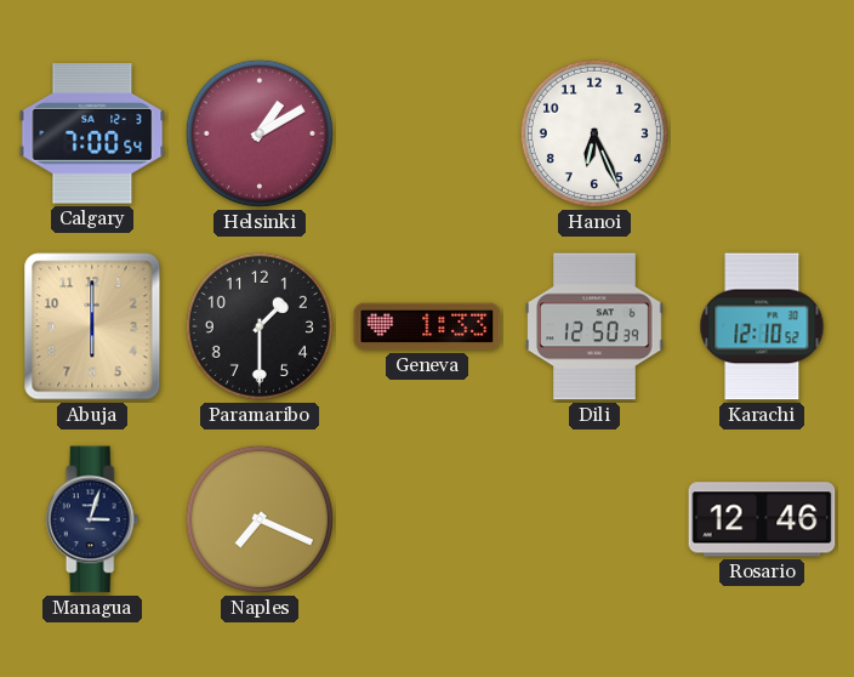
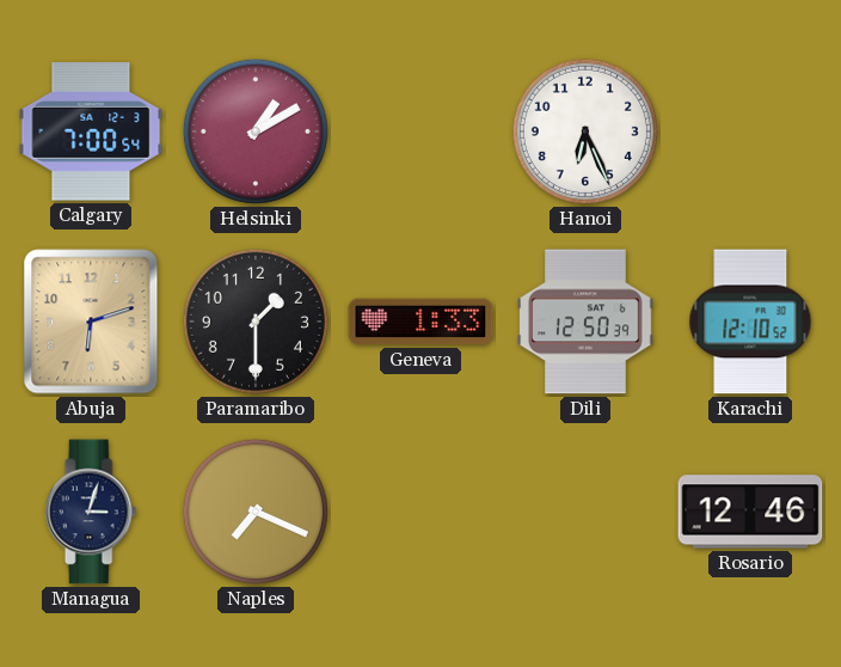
Abuja: 6:00 -> 6:12
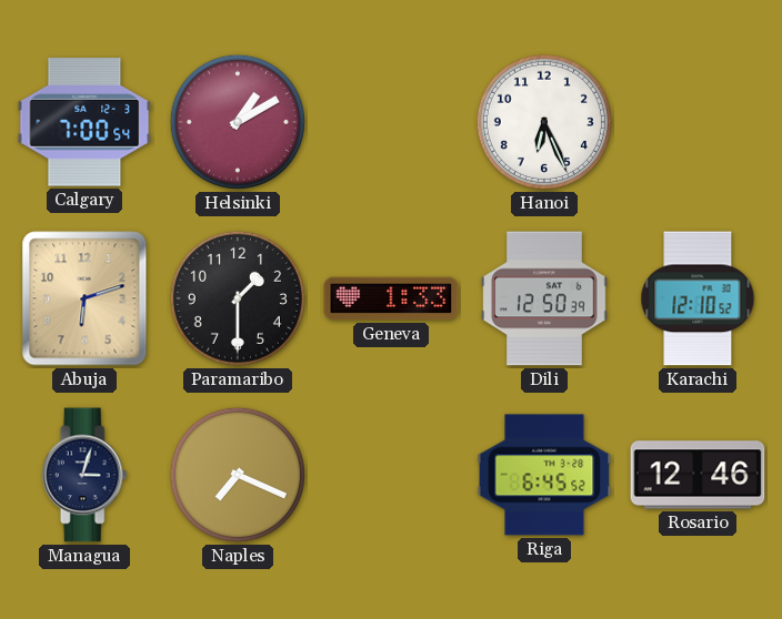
Riga: none -> 6:45
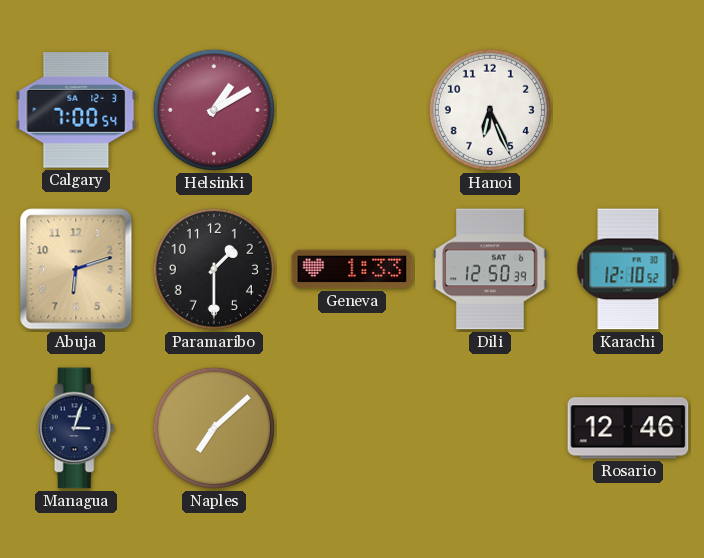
Naples: 7:19 -> 7:08
Riga: 6:45 -> none
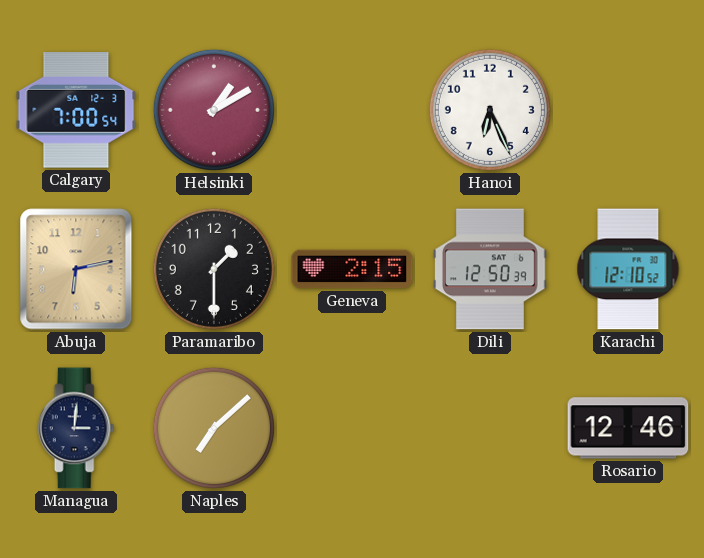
Abuja: 6:12 -> 6:13
Geneva: 1:33 -> 2:15
Managua: 3:03 -> 3:01
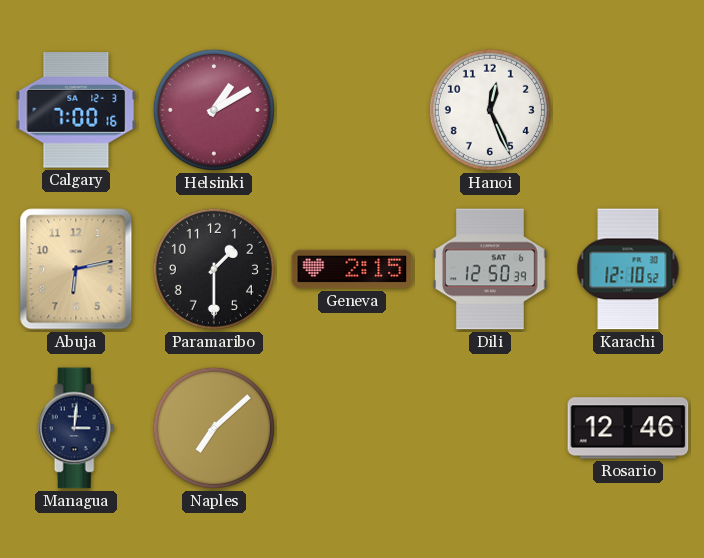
Calgary: 7:00:54 -> 7:00:16
Hanoi: 6:26 -> 12:26
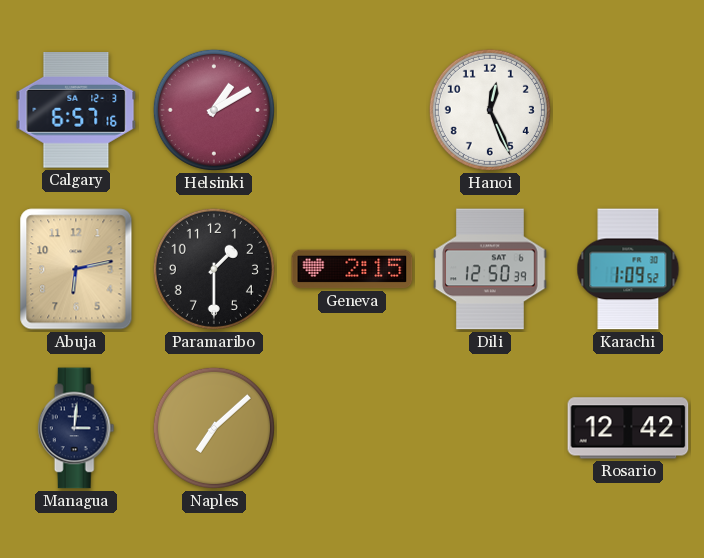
Calgary: 7:00 -> 6:57
Karachi: 12:10 -> 1:09
Rosario: 12:46 -> 12:42
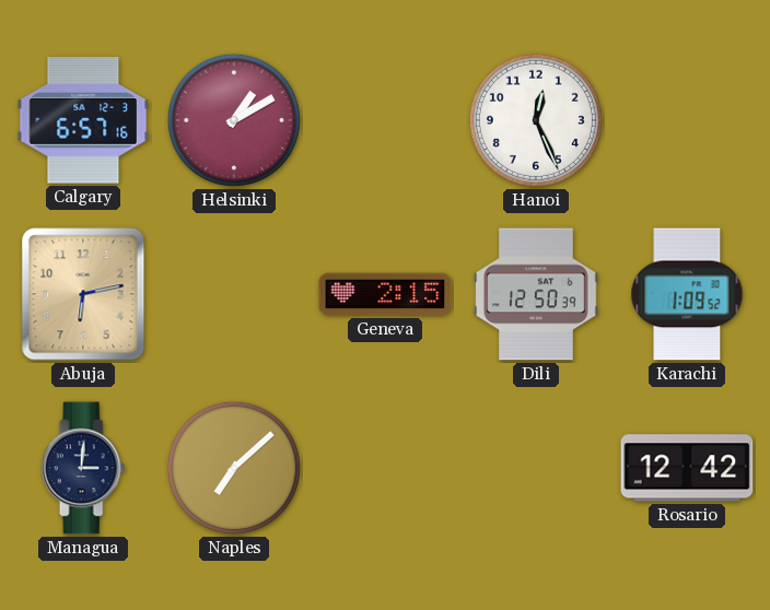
Paramaribo: 1:30 -> none
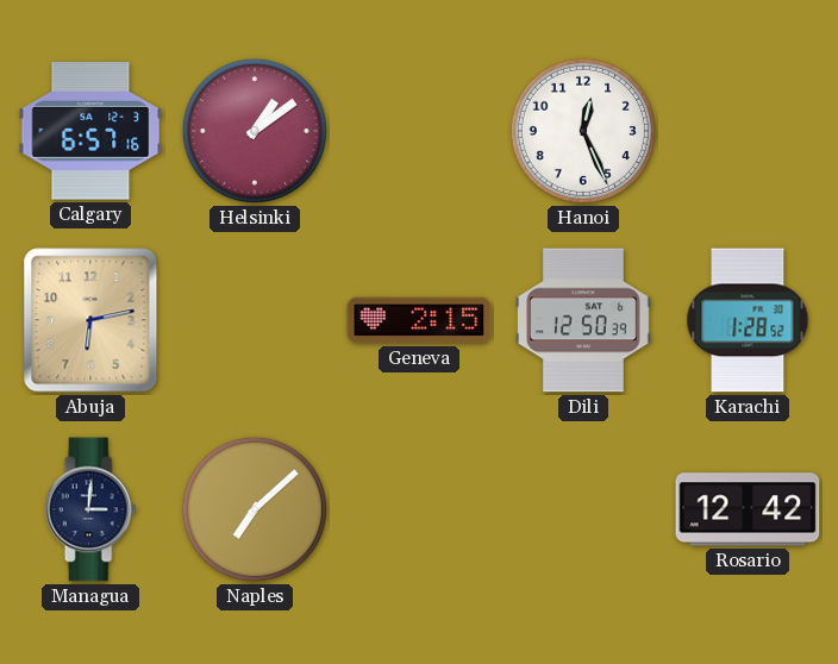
Helsinki: 1:10 -> 1:09
Karachi: 1:09 -> 1:28
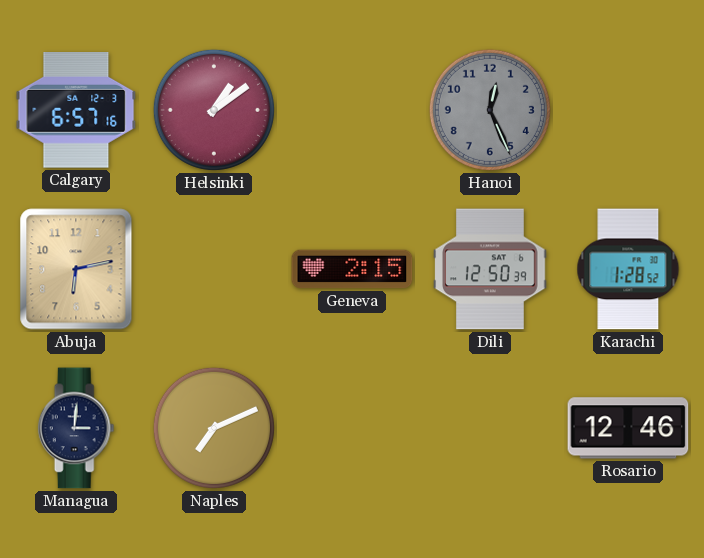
Hanoi dial: white -> grey
Naples: 7:08 -> 7:11
Rosario: 12:42 -> 12:46
